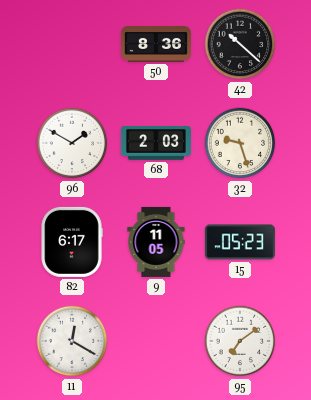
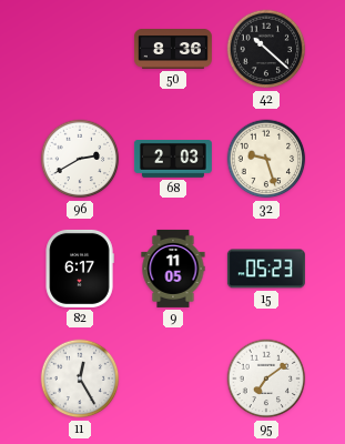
96: 1:50 -> 2:40
11: 12:20 -> 12:25
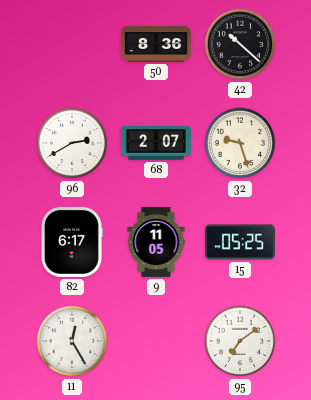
68: 2:03 -> 2:07
15: 05:23 -> 05:25
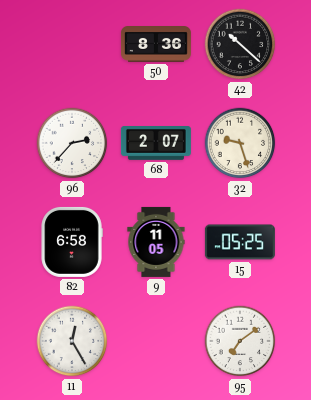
96: 2:40 -> 2:37
82: 6:17 -> 6:58
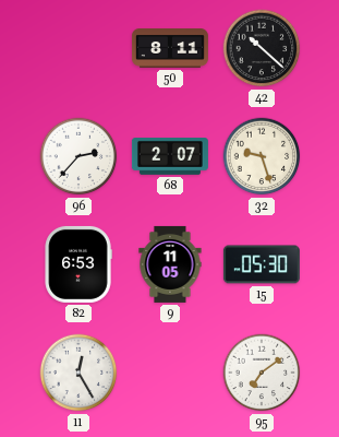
50: 8:36 -> 8:11
82: 6:58 -> 6:53
15: 05:25 -> 05:30
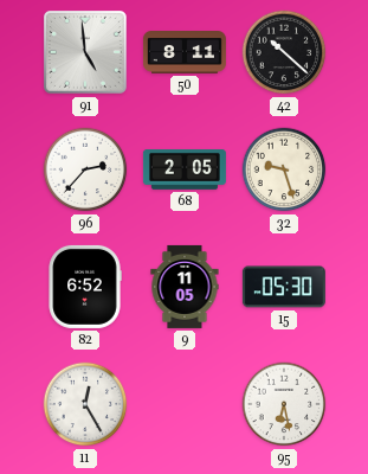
91: none -> 4:59
68: 2:07 -> 2:05
82: 6:53 -> 6:52
95: 7:09 -> 6:28
